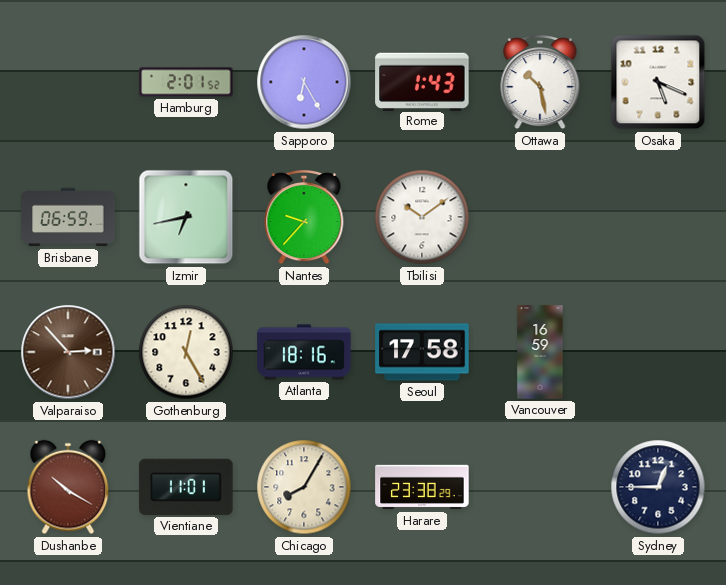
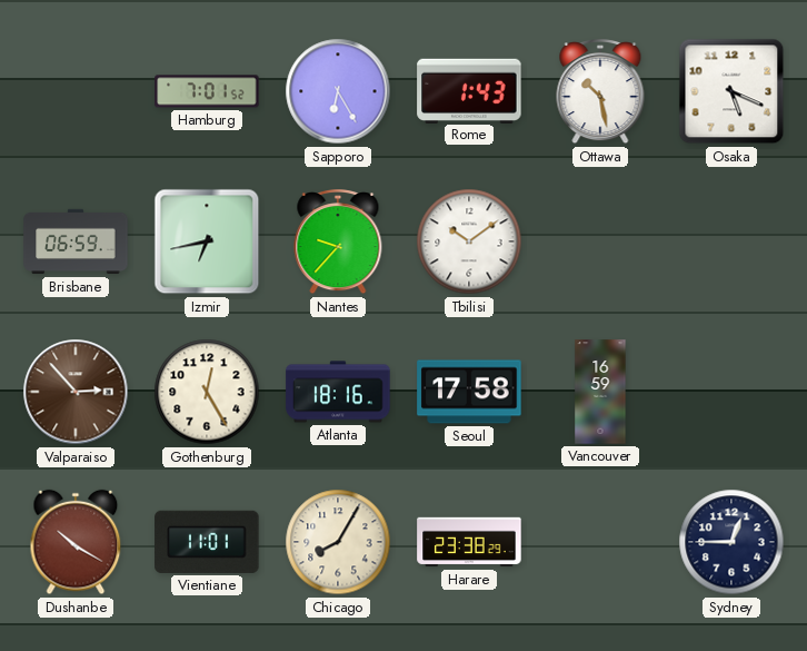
Hamburg: 2:01 -> 7:01
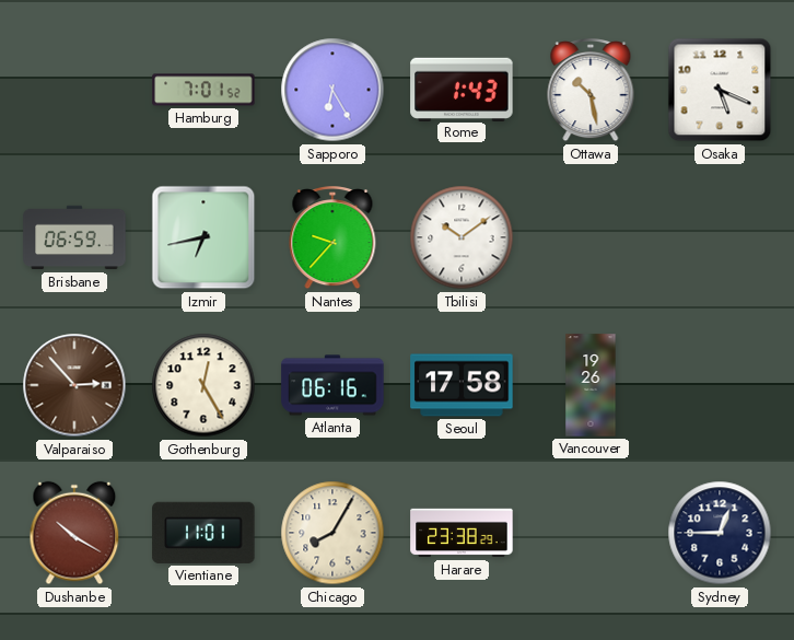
Atlanta: 18:16 -> 06:16
Vancouver: 16:59 -> 19:26
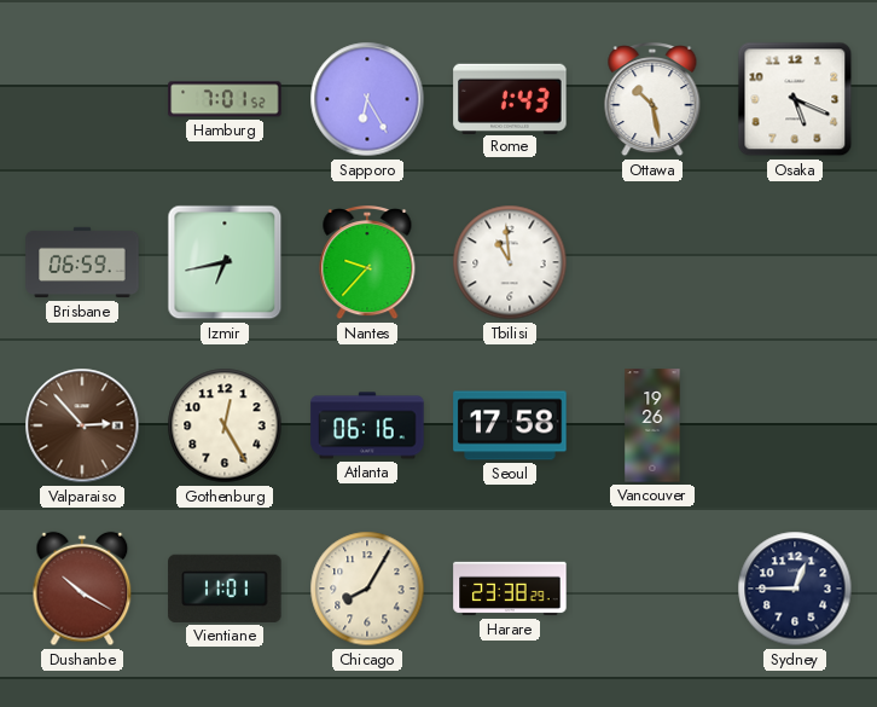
Tbilisi: 10:09 -> 10:59
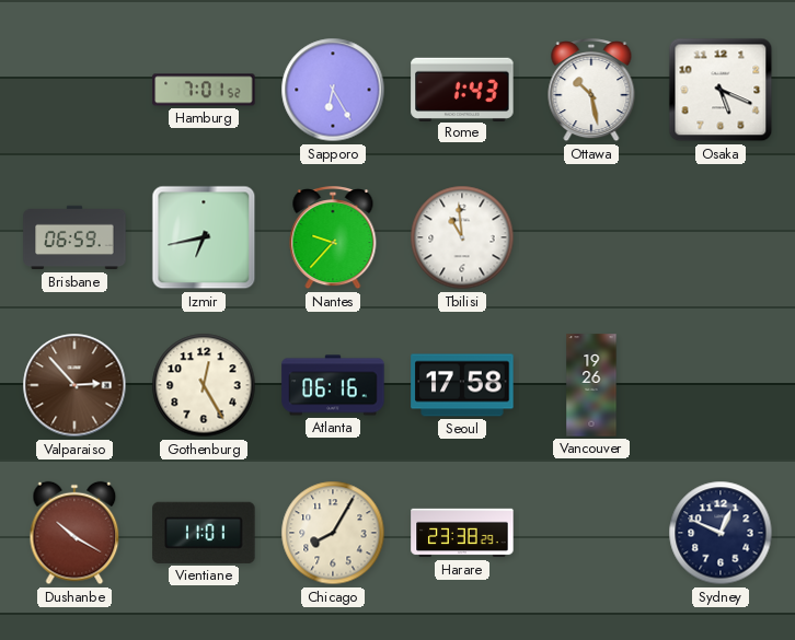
Sydney: 12:45 -> 12:49
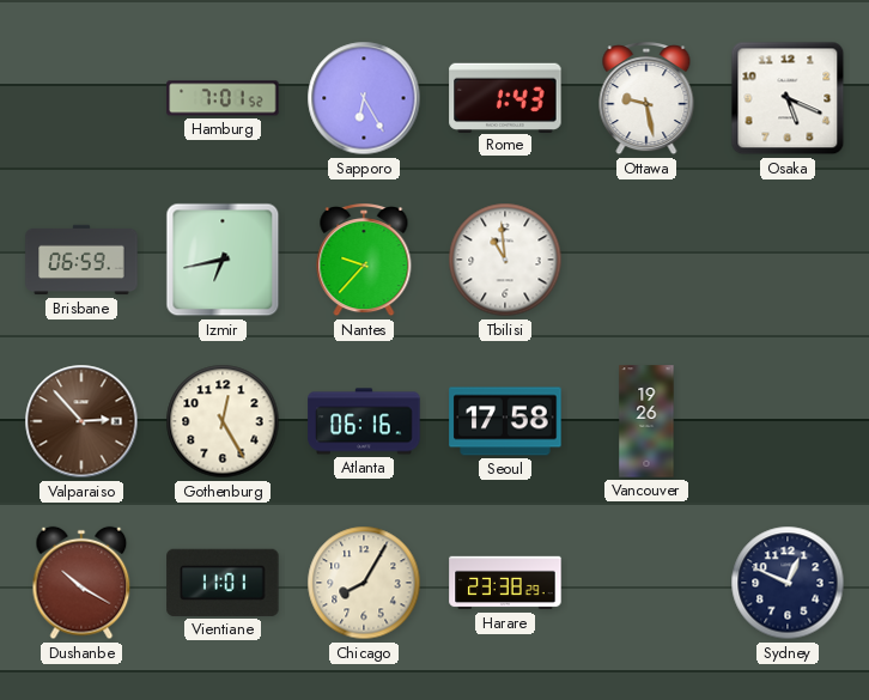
Ottawa: 10:28 -> 9:28
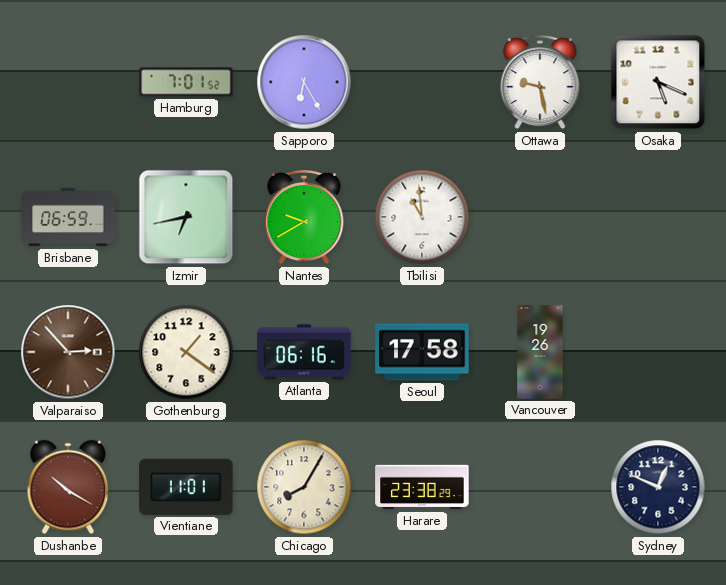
Rome: 1:43 -> none
Nantes: 9:37 -> 9:40
Gothenburg: 12:25 -> 1:21
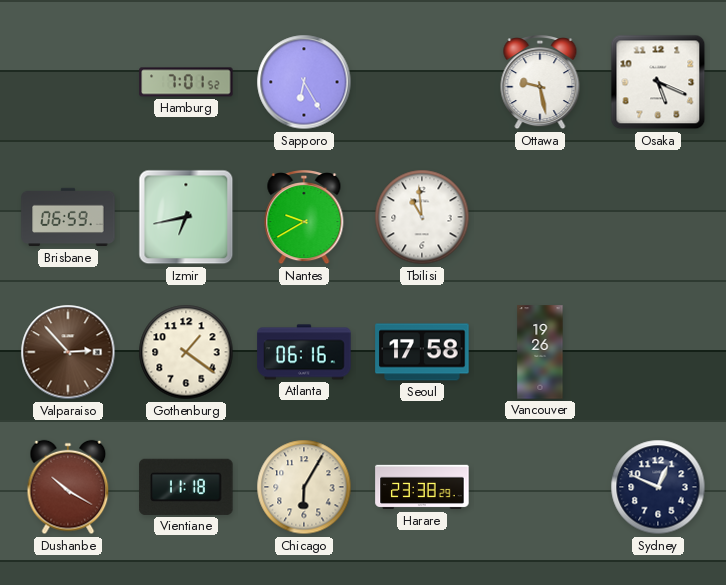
Vientiane: 11:01 -> 11:18
Chicago: 8:05 -> 6:05
